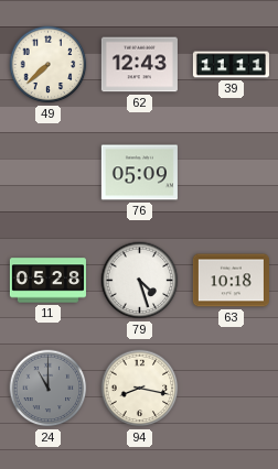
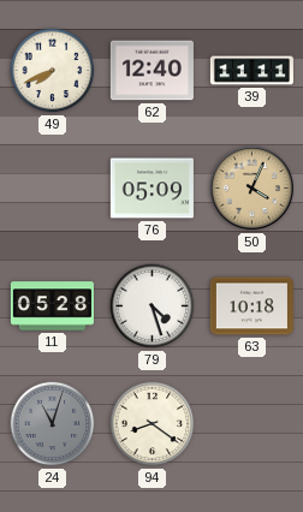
49: 7:38 -> 7:41
62: 12:43 -> 12:40
50: none -> 4:04
24: 11:00 -> 11:03
94: 8:17 -> 8:21
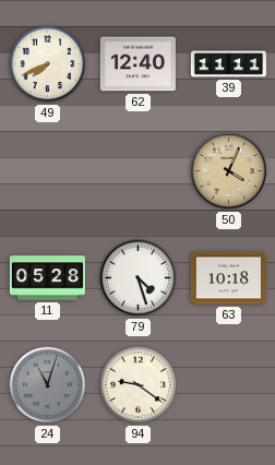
76: 05:09 -> none
94: 8:21 -> 9:21
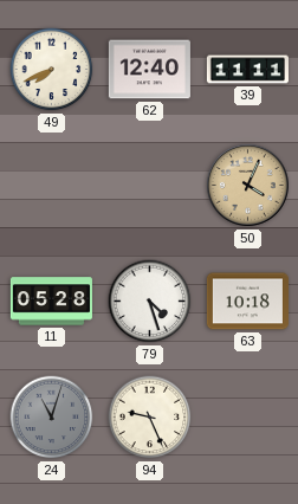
94: 9:21 -> 9:26
